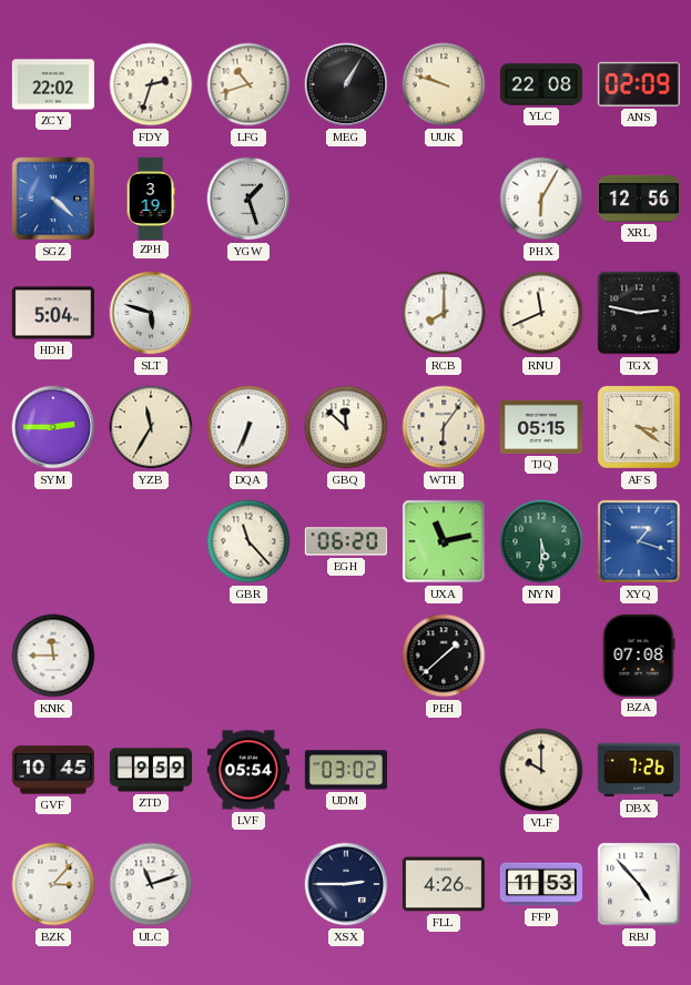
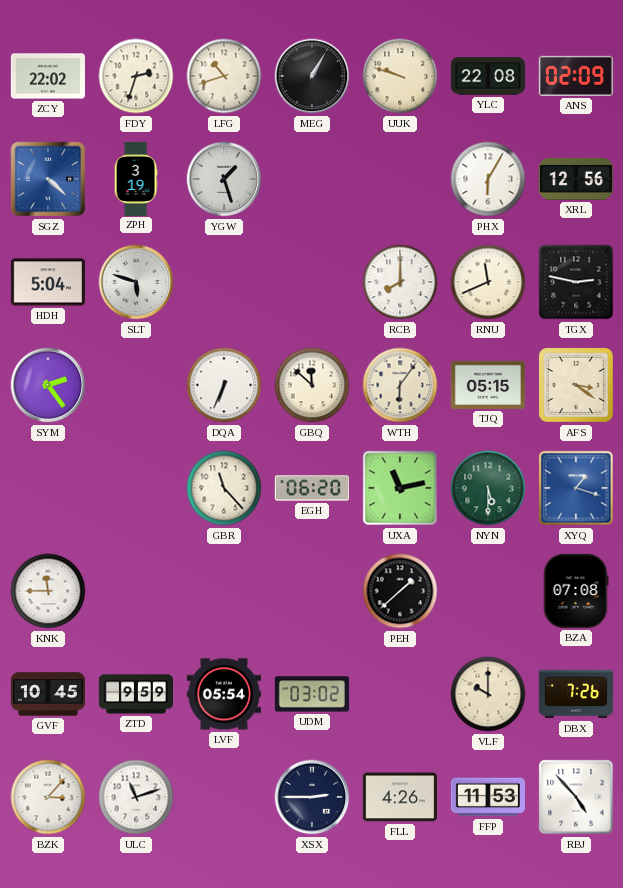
SYM: 2:45 -> 2:24
YZB: 11:35 -> none
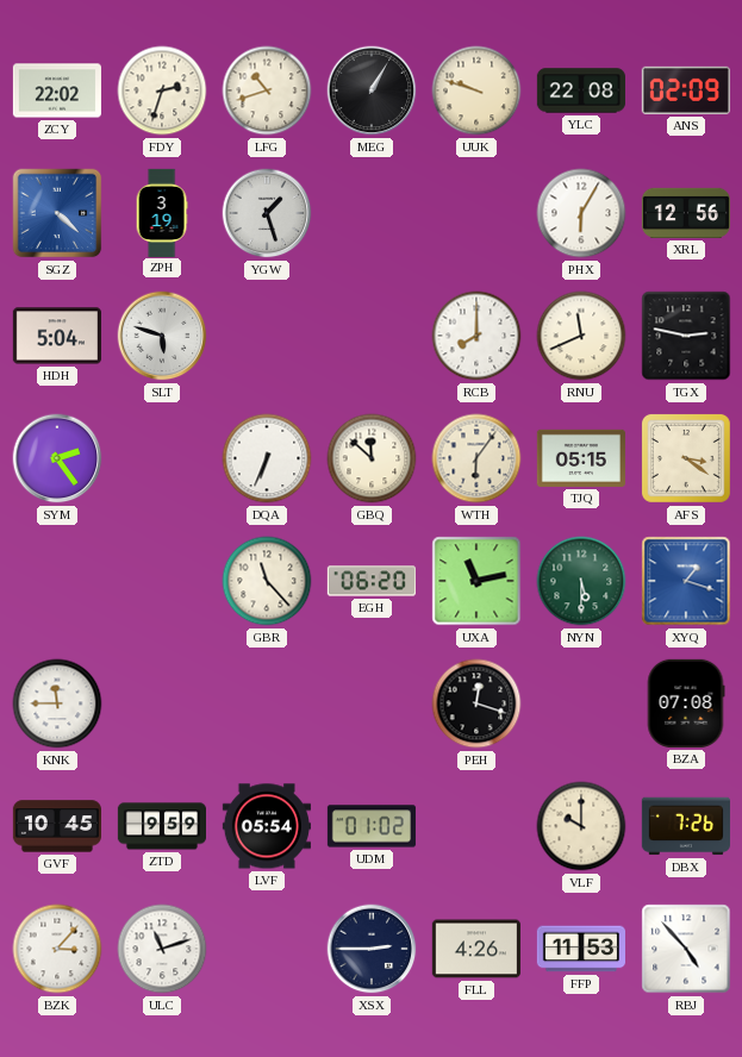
PEH: 1:38 -> 12:18
UDM: 03:02 -> 01:02
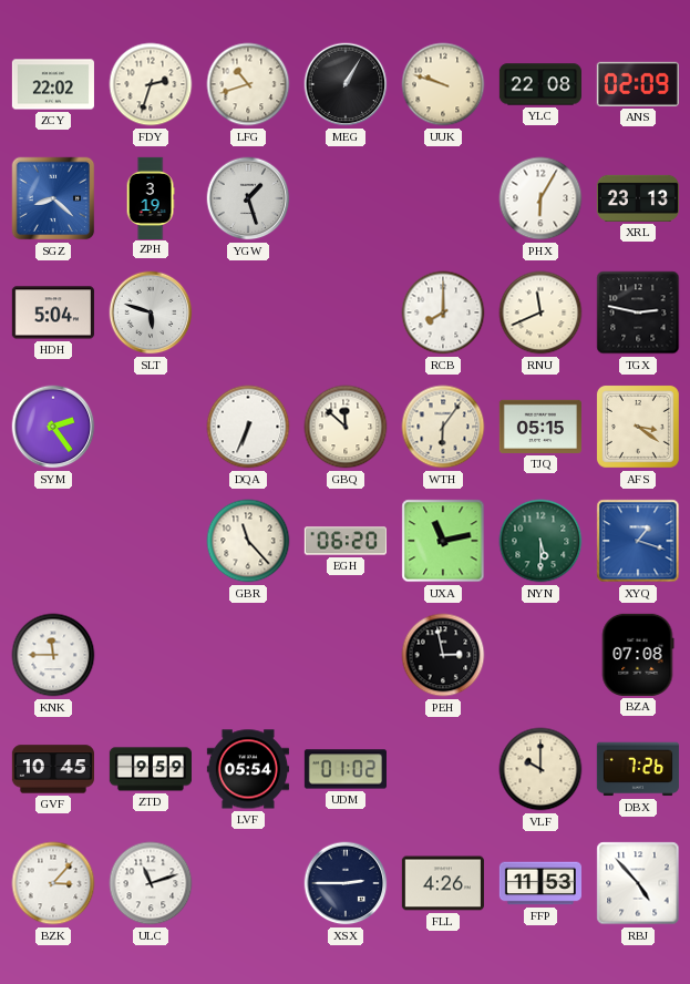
SGZ: 4:22 -> 8:22
XRL: 12:56 -> 23:13
PEH: 12:18 -> 2:58
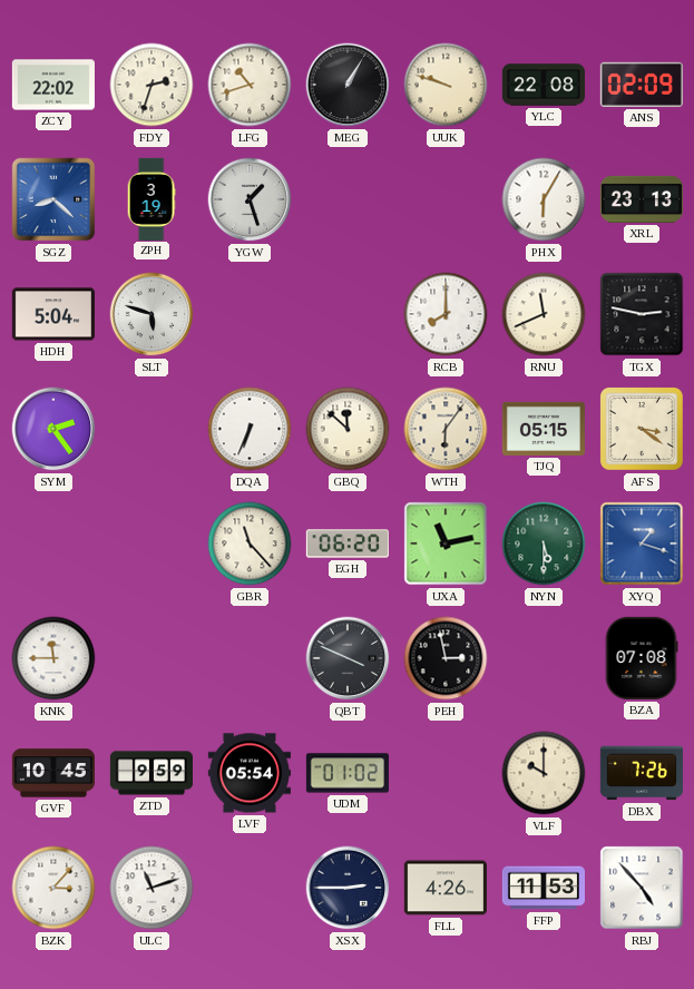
QBT: none -> 3:49
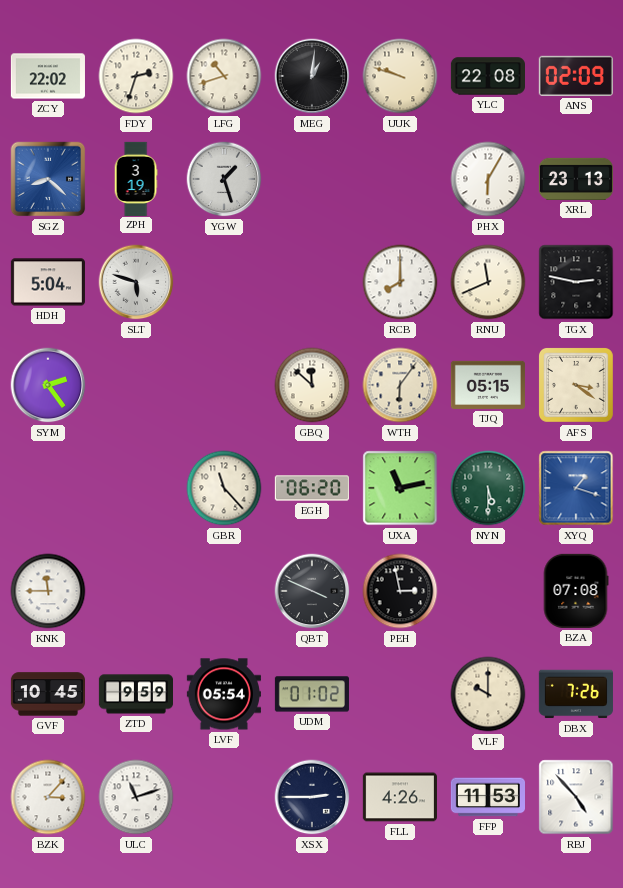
MEG: 1:05 -> 1:01
DQA: 6:34 -> none
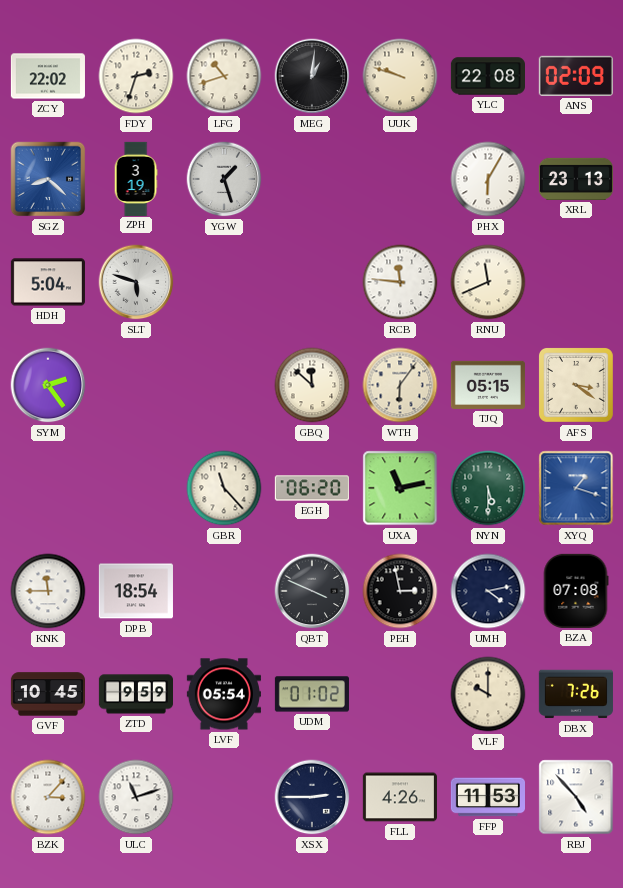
RCB: 8:00 -> 11:46
TGX: 2:47 -> none
DPB: none -> 18:54
UMH: none -> 4:13
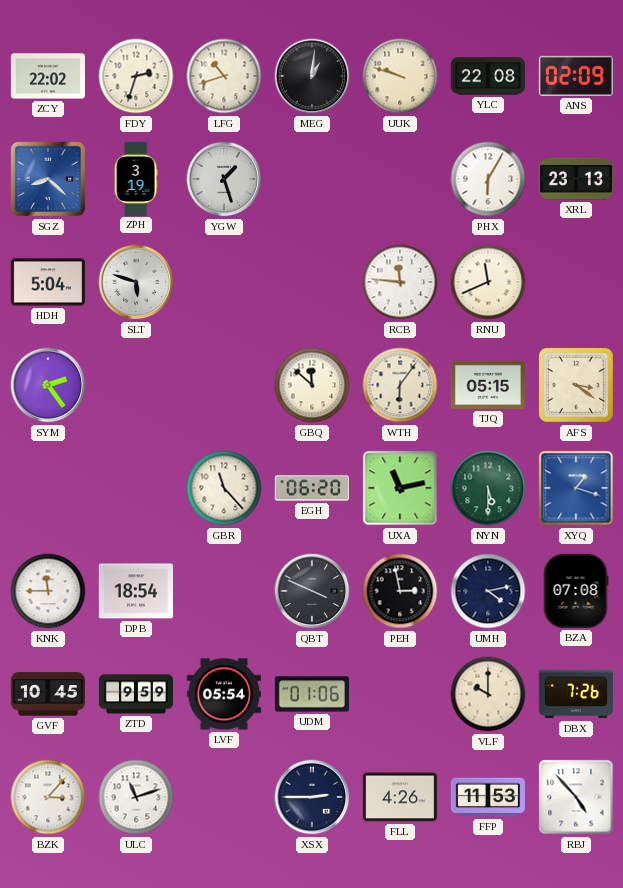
UDM: 01:02 -> 01:06
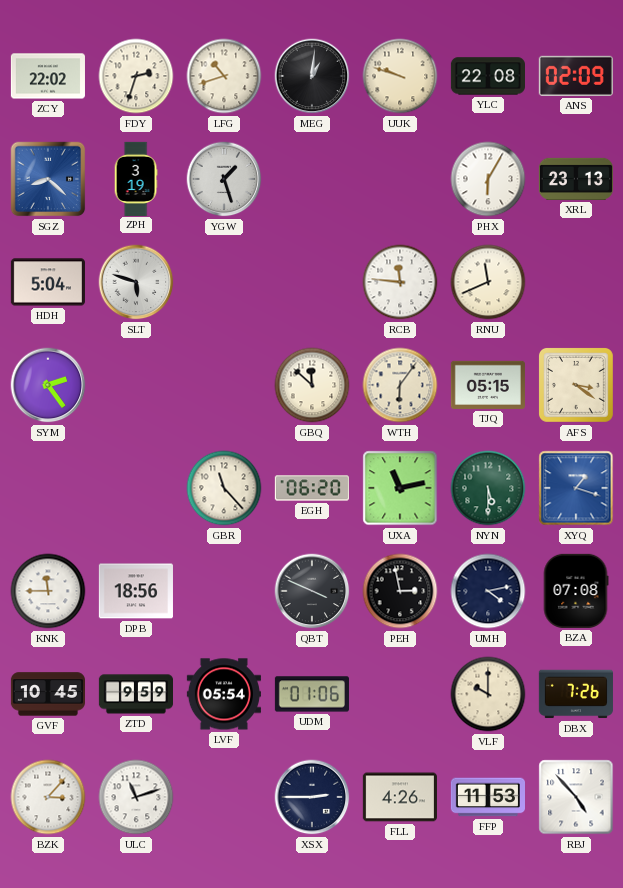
DPB: 18:54 -> 18:56
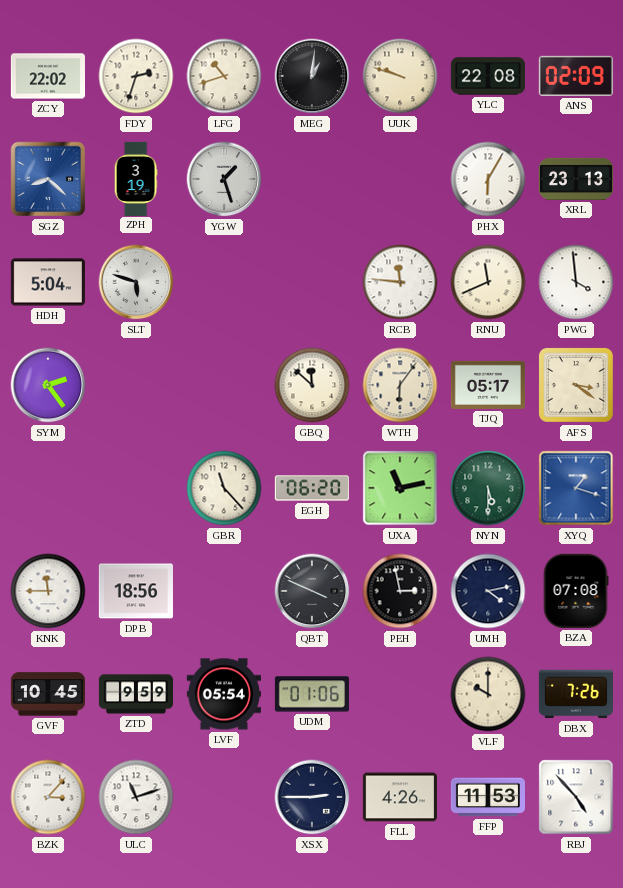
PWG: none -> 3:59
TJQ: 05:15 -> 05:17
